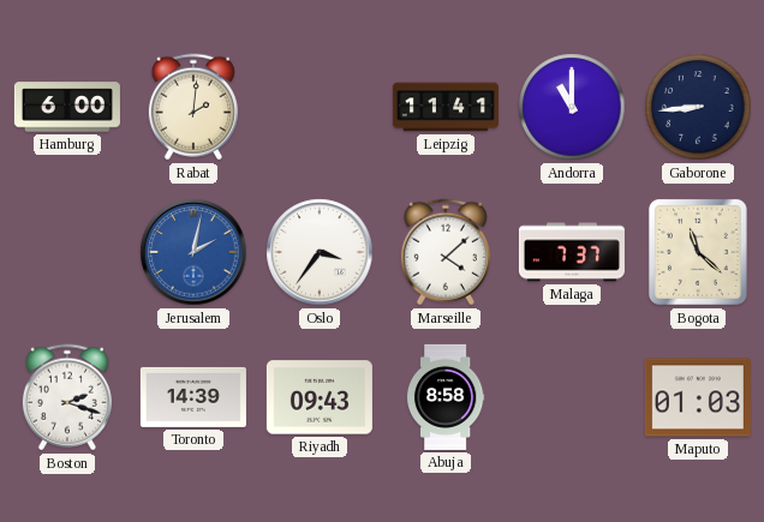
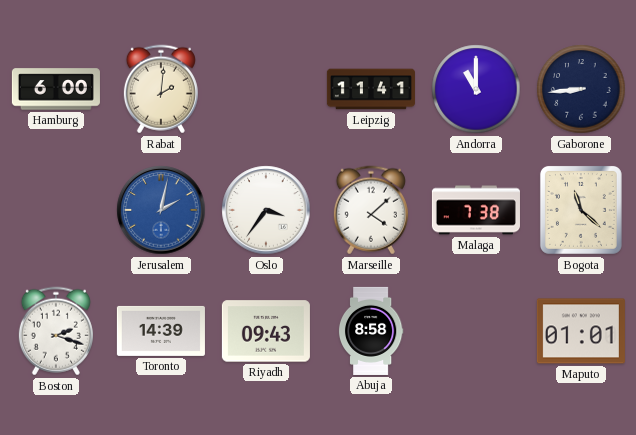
Malaga: 7:37 -> 7:38
Maputo: 01:03 -> 01:01
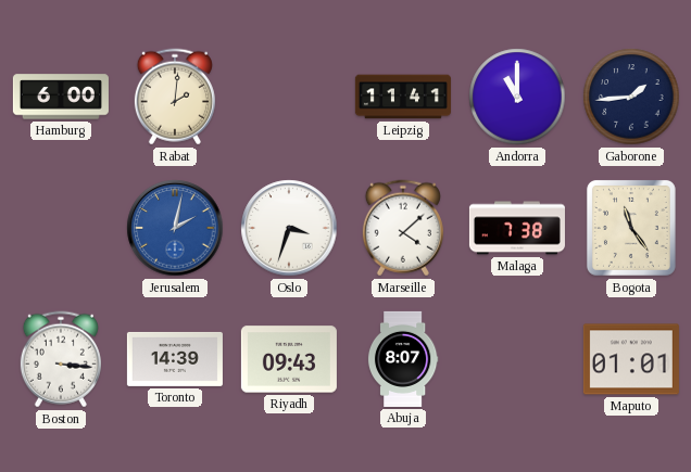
Gaborone: 8:44 -> 1:44
Oslo: 3:36 -> 3:33
Bogota: 11:22 -> 11:24
Boston: 2:18 -> 3:16
Abuja: 8:58 -> 8:07
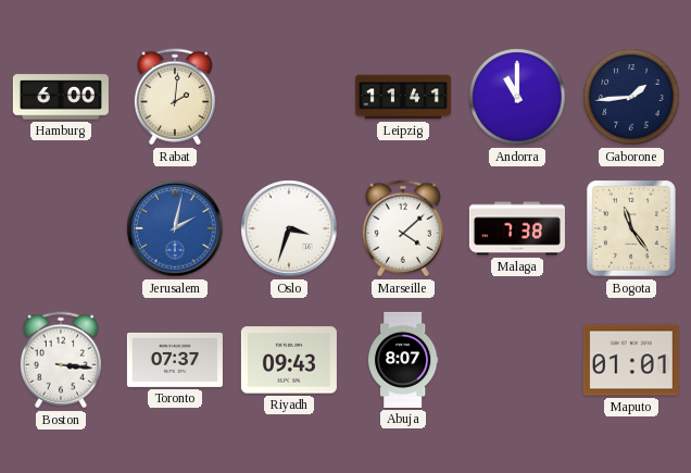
Toronto: 14:39 -> 07:37
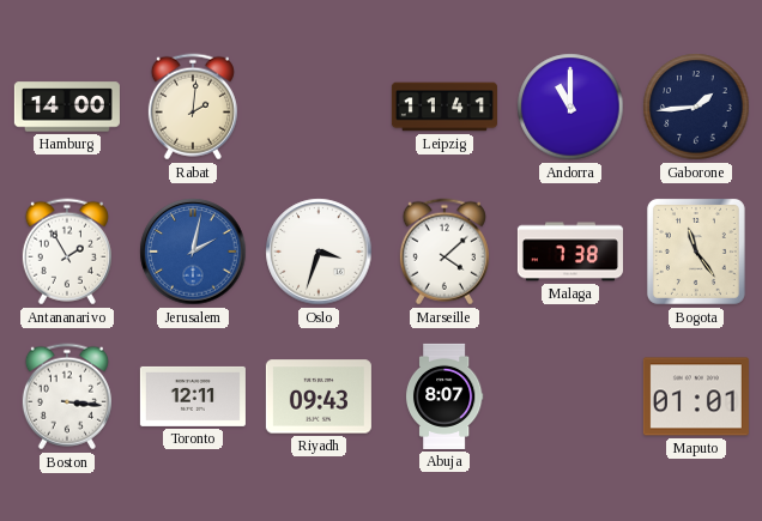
Hamburg: 6:00 -> 14:00
Antananarivo: none -> 1:55
Toronto: 07:37 -> 12:11
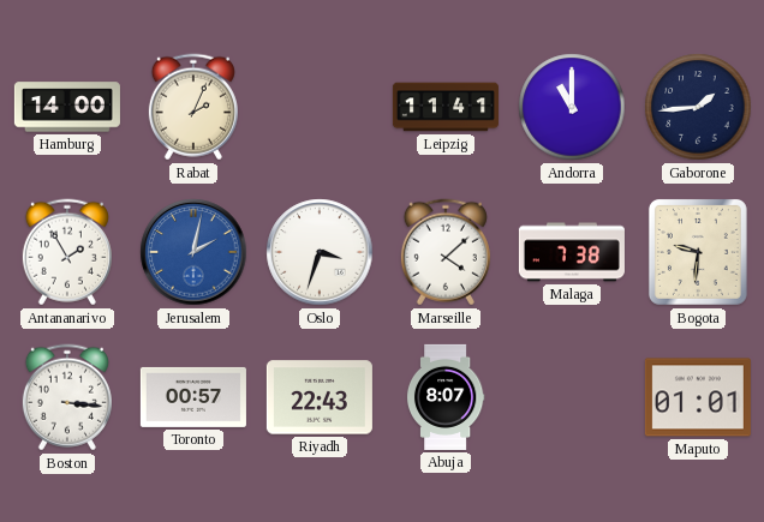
Rabat: 2:01 -> 2:04
Bogota: 11:24 -> 9:31
Toronto: 12:11 -> 00:57
Riyadh: 09:43 -> 22:43
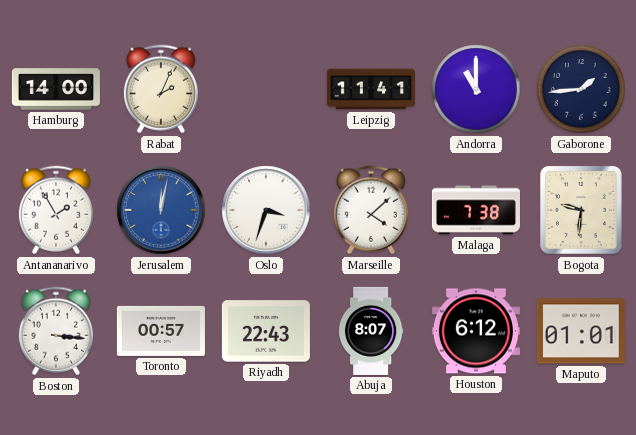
Jerusalem: 2:02 -> 12:02
Houston: none -> 6:12
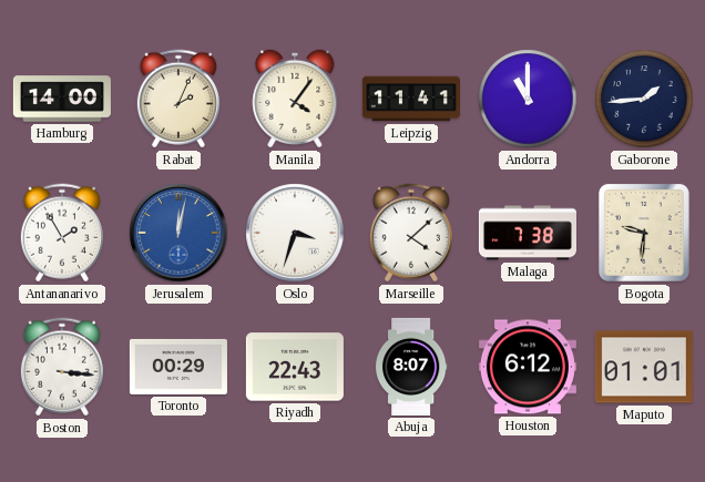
Manila: none -> 4:06
Toronto: 00:57 -> 00:29
